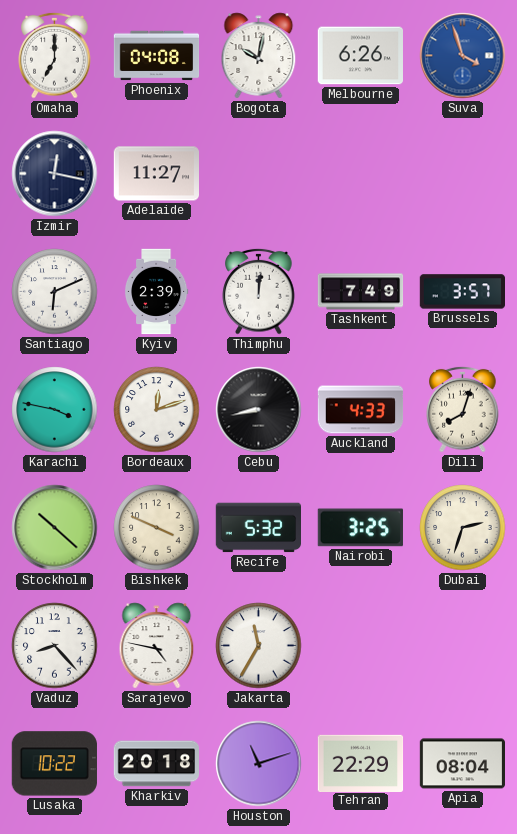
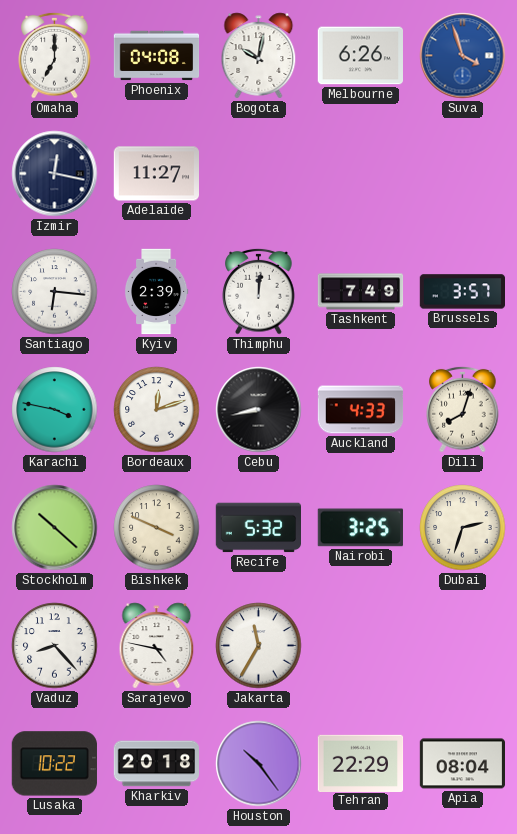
Santiago: 6:11 -> 6:16
Houston: 11:12 -> 10:24
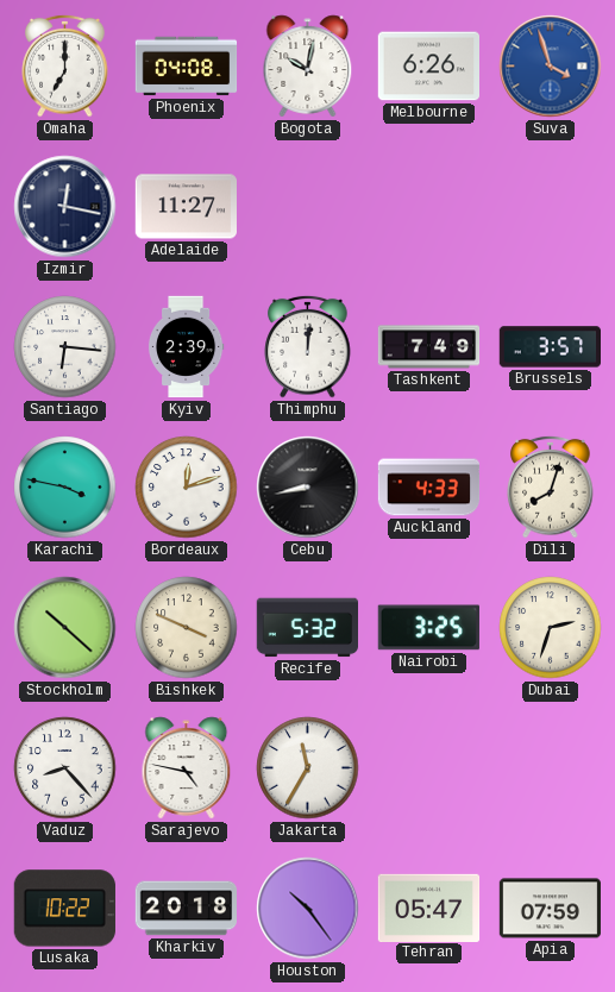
Tehran: 22:29 -> 05:47
Apia: 08:04 -> 07:59
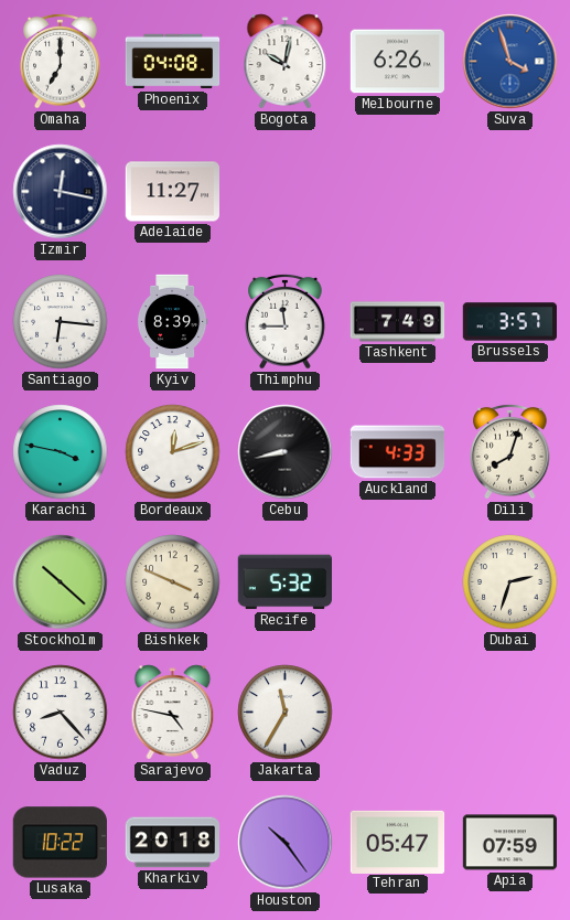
Kyiv: 2:39 -> 8:39
Thimphu: 12:01 -> 11:45
Nairobi: 3:25 -> none
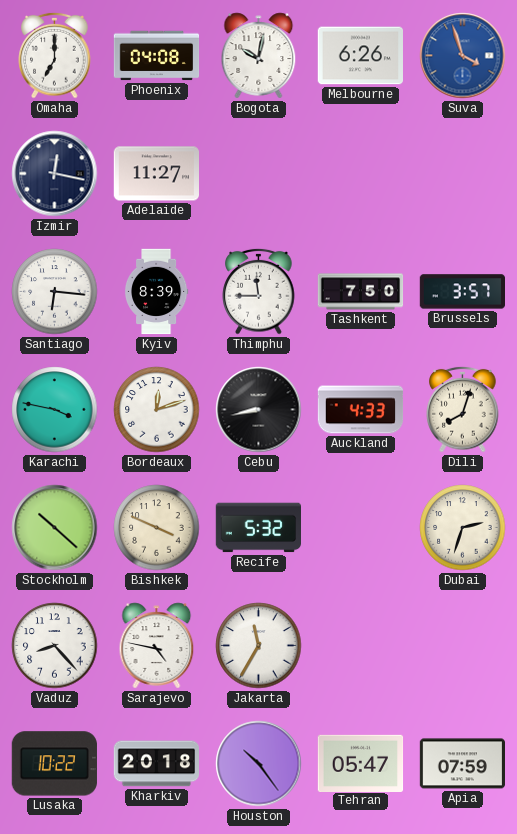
Tashkent: 7:49 -> 7:50
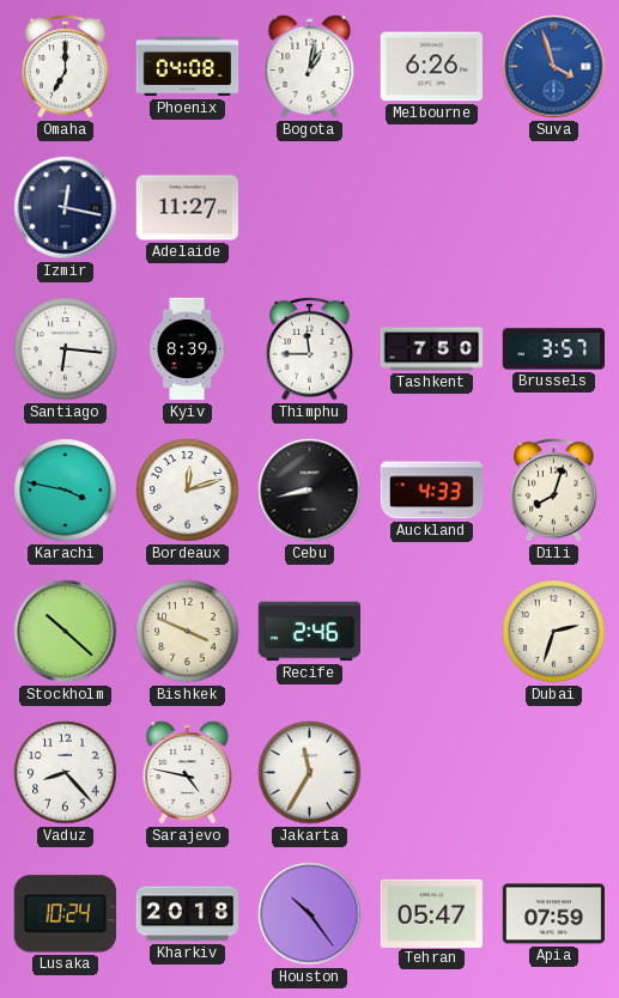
Bogota: 10:02 -> 1:02
Recife: 5:32 -> 2:46
Lusaka: 10:22 -> 10:24
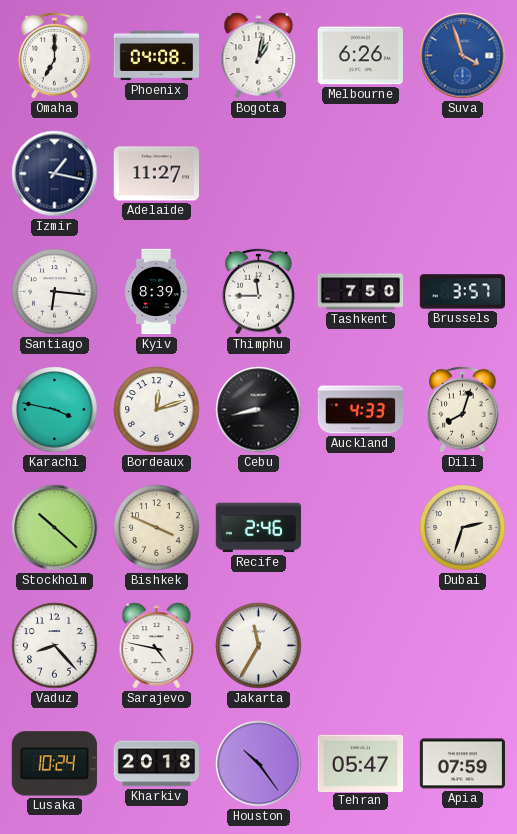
Izmir: 12:17 -> 1:17
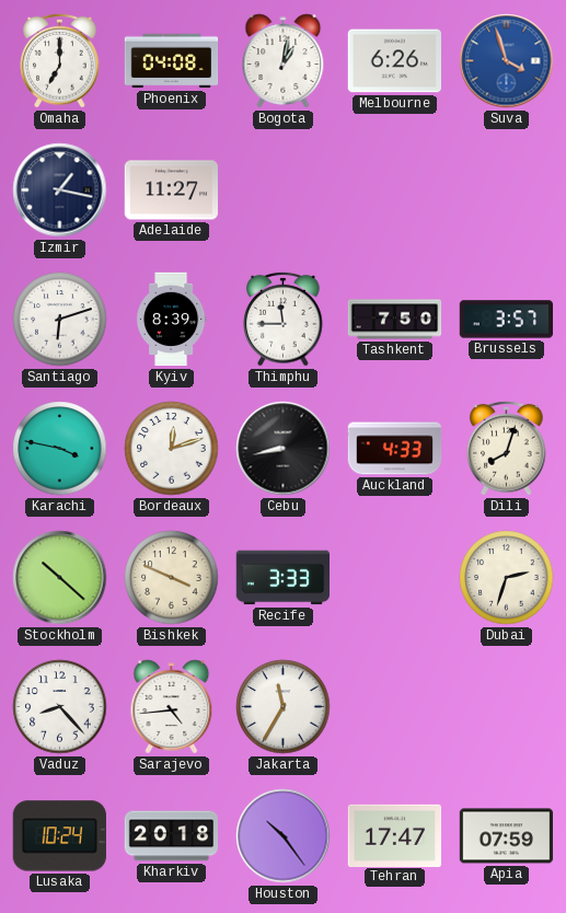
Santiago: 6:16 -> 6:12
Recife: 2:46 -> 3:33
Sarajevo: 4:47 -> 4:44
Tehran: 05:47 -> 17:47
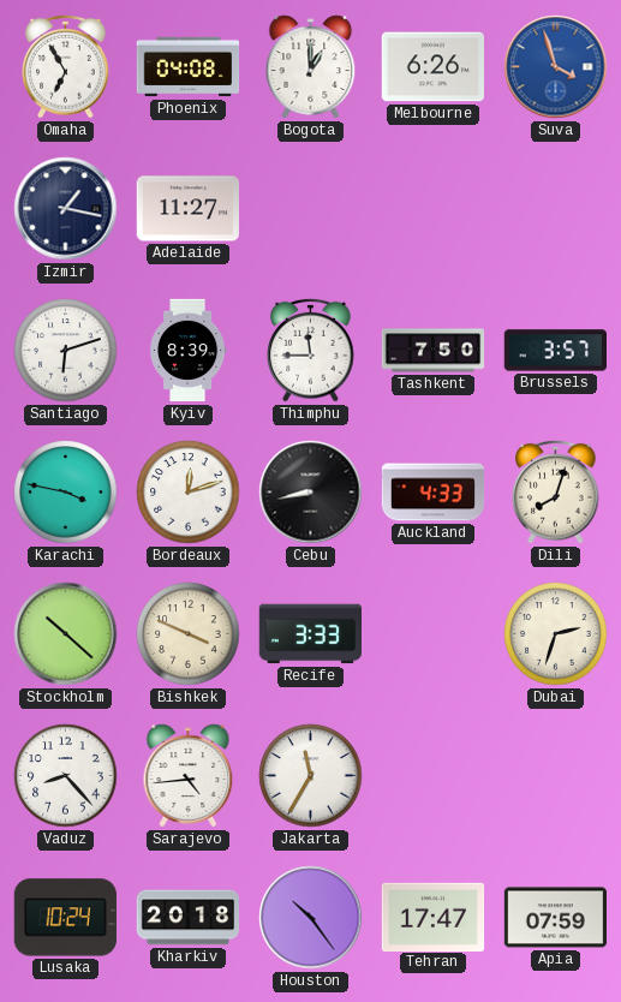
Omaha: 7:00 -> 6:55
Bogota: 1:02 -> 1:00
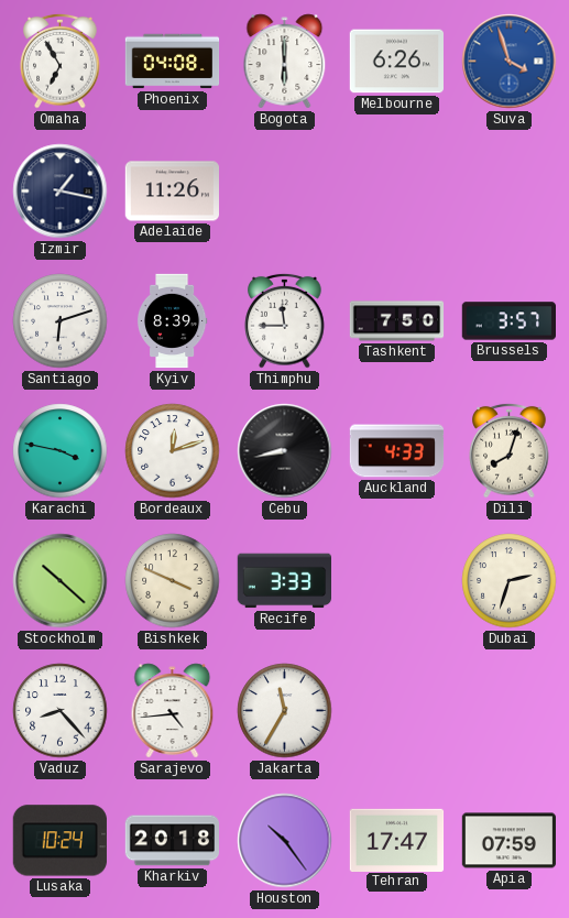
Bogota: 1:00 -> 6:00
Adelaide: 11:27 -> 11:26
